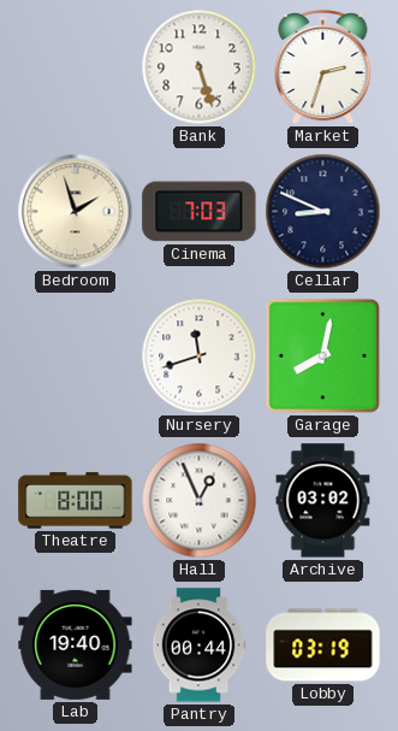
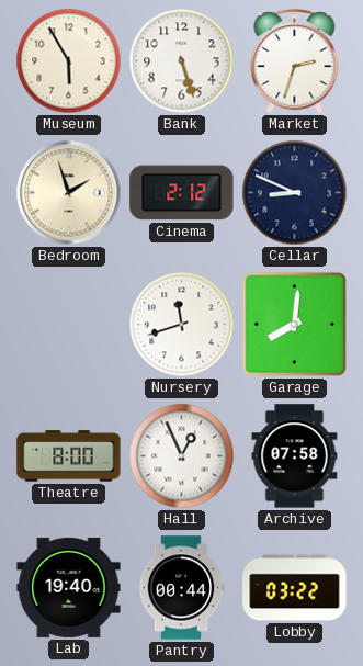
Museum: none -> 5:55
Cinema: 7:03 -> 2:12
Garage: 8:02 -> 8:01
Archive: 03:02 -> 07:58
Lobby: 03:19 -> 03:22
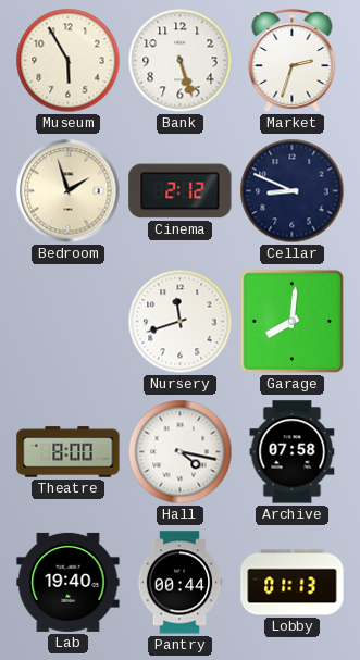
Hall: 12:56 -> 4:17
Lobby: 03:22 -> 01:13
